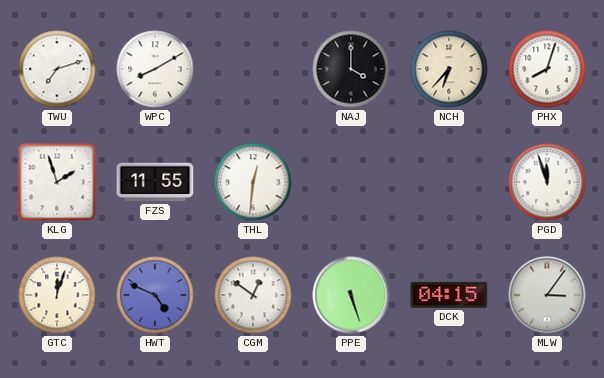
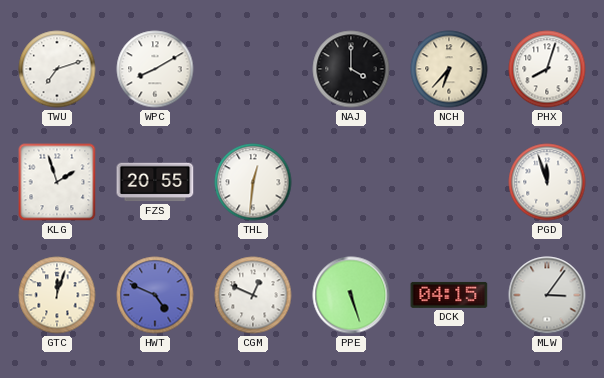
FZS: 11:55 -> 20:55
CGM: 12:51 -> 12:49
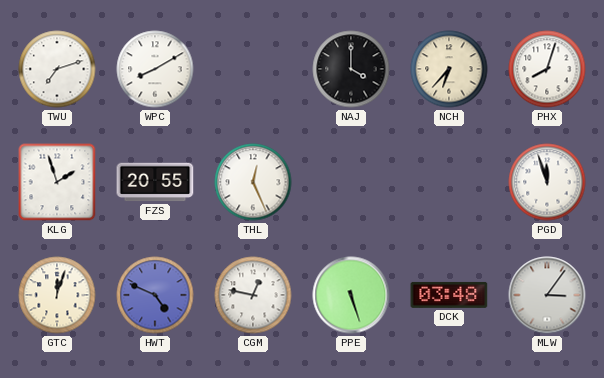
THL: 12:31 -> 12:26
CGM: 12:49 -> 12:47
DCK: 04:15 -> 03:48
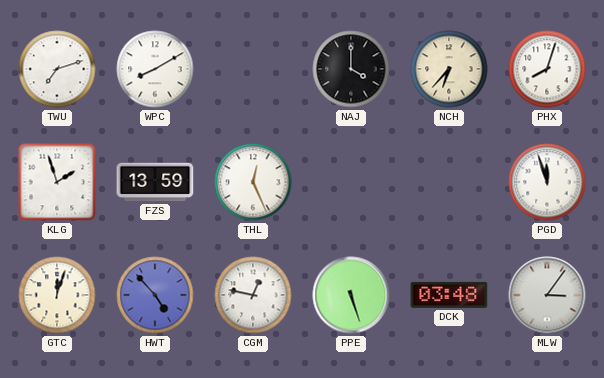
FZS: 20:55 -> 13:59
HWT: 4:49 -> 4:53
